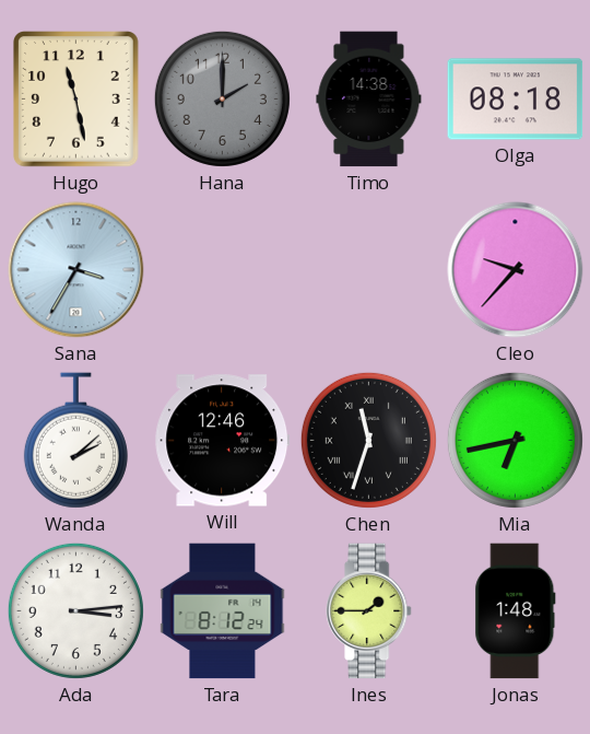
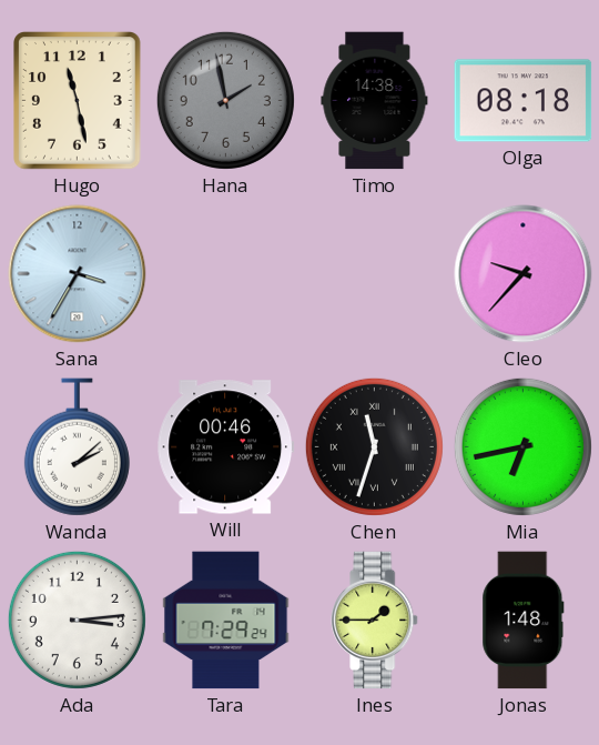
Hana: 2:00 -> 1:58
Will: 12:46 -> 00:46
Tara: 8:12 -> 7:29
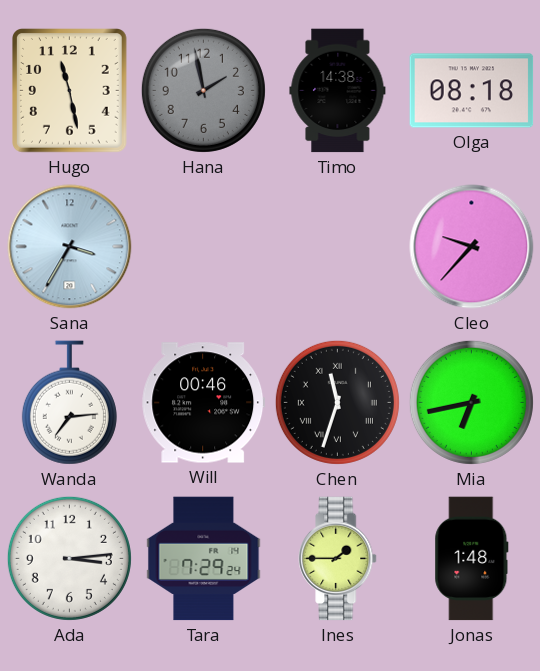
Wanda: 2:08 -> 7:14
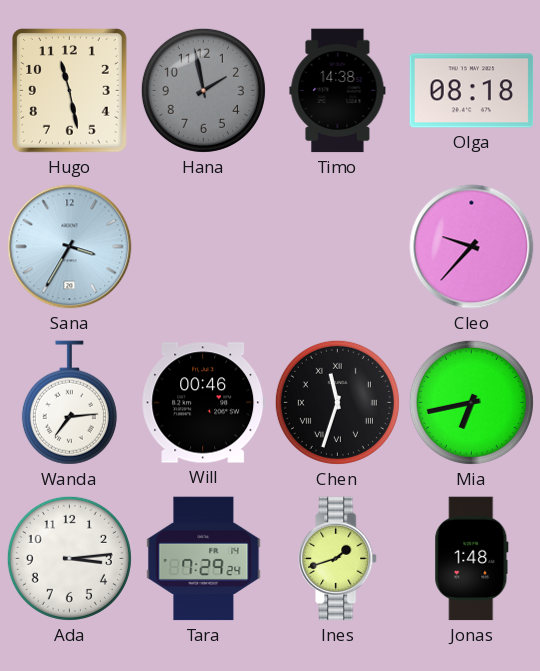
Ines: 1:45 -> 1:42
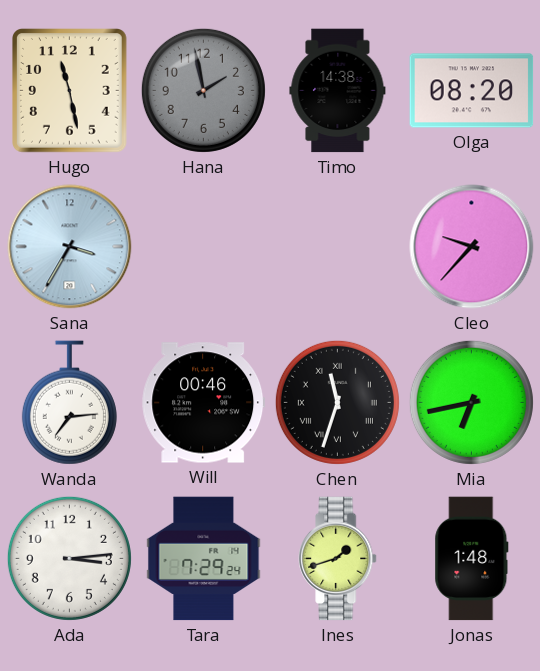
Olga: 08:18 -> 08:20
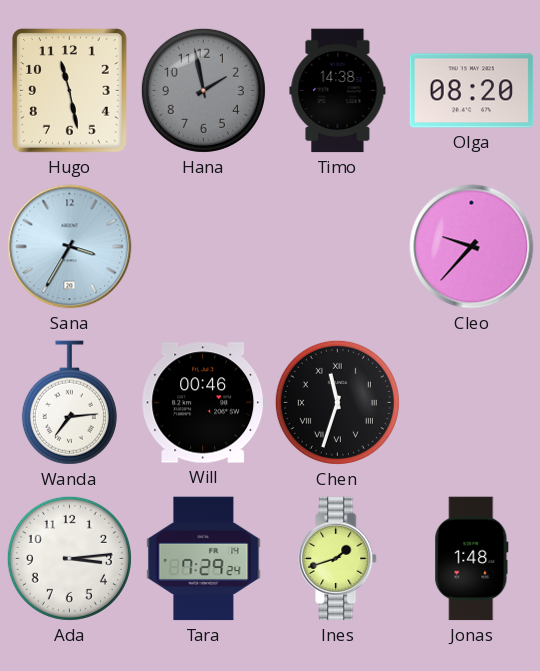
Mia: 6:43 -> none
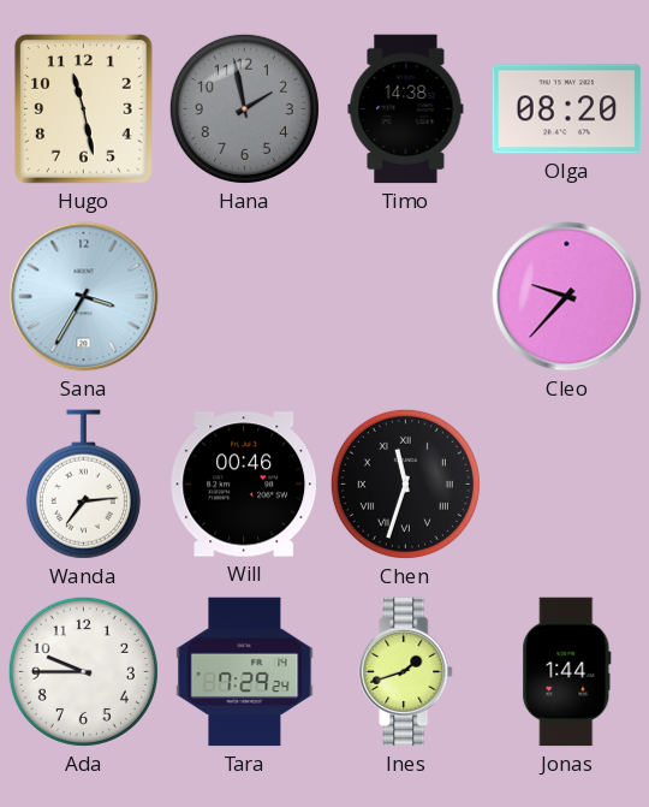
Ada: 3:14 -> 9:45
Jonas: 1:48 -> 1:44
